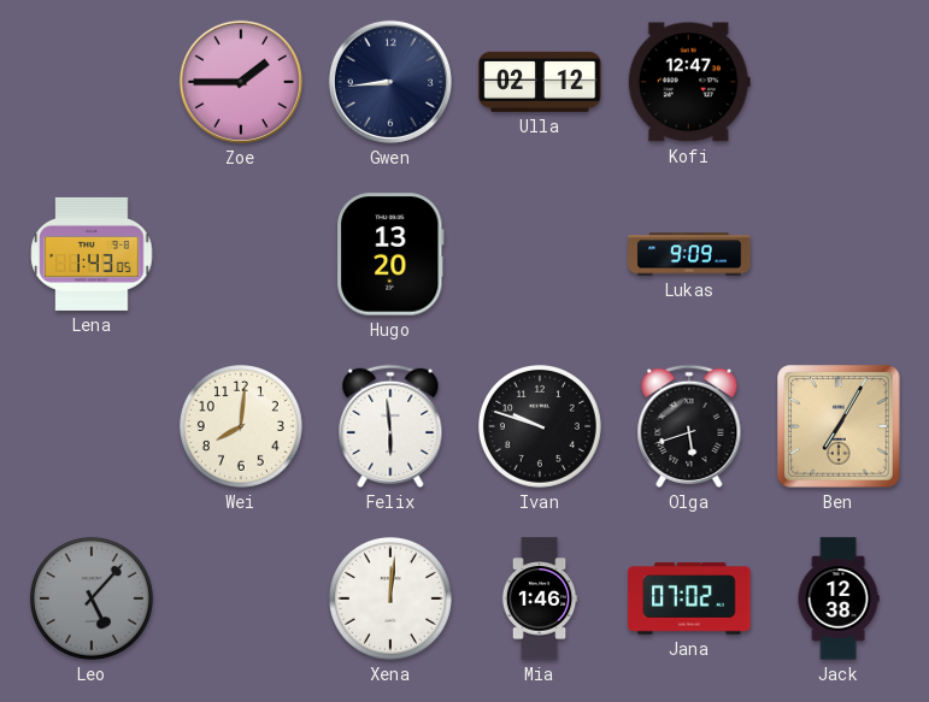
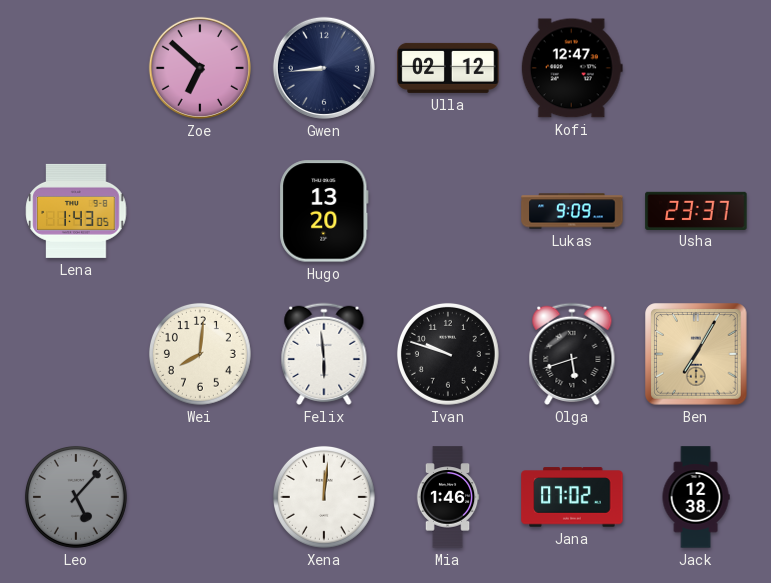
Zoe: 1:45 -> 6:52
Usha: none -> 23:37
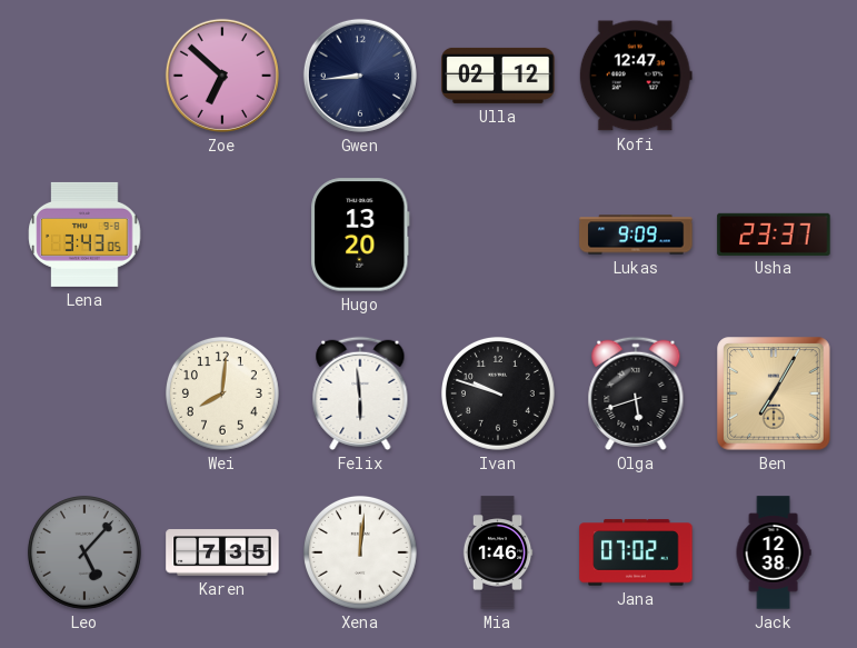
Lena: 1:43 -> 3:43
Karen: none -> 7:35
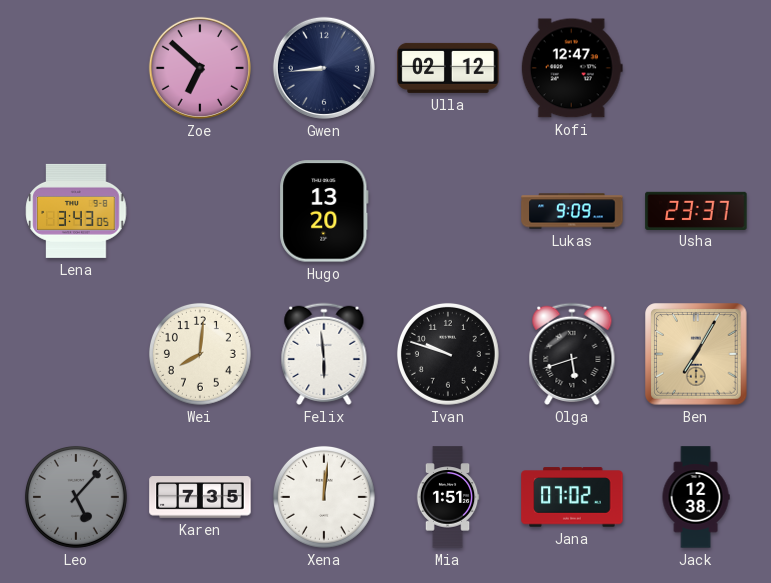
Mia: 1:46 -> 1:51
